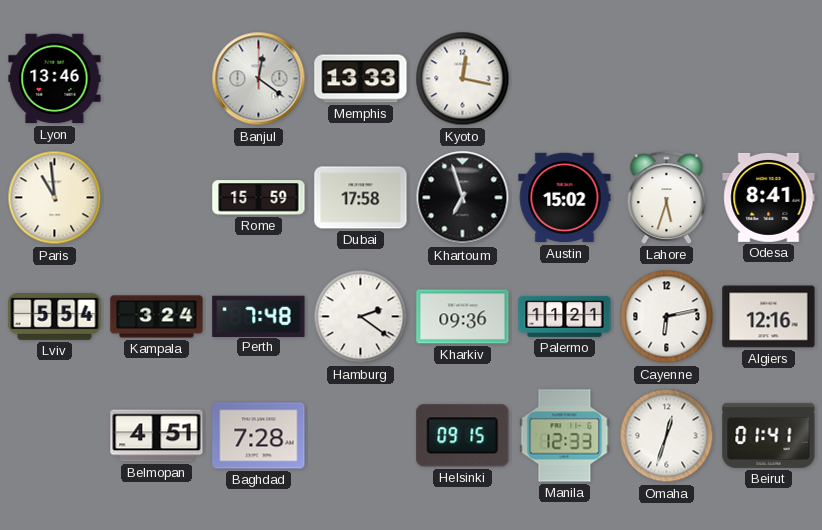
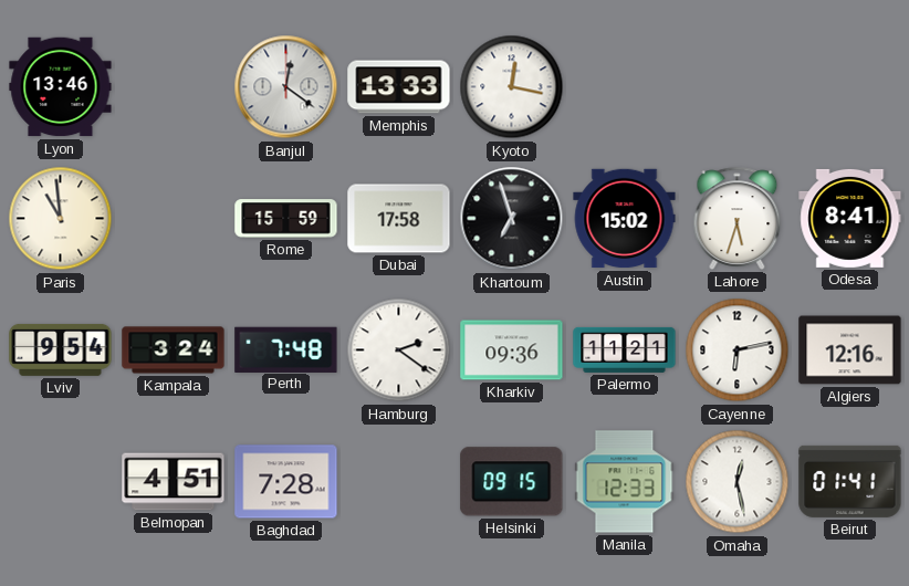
Lviv: 5:54 -> 9:54
Omaha: 12:33 -> 12:28
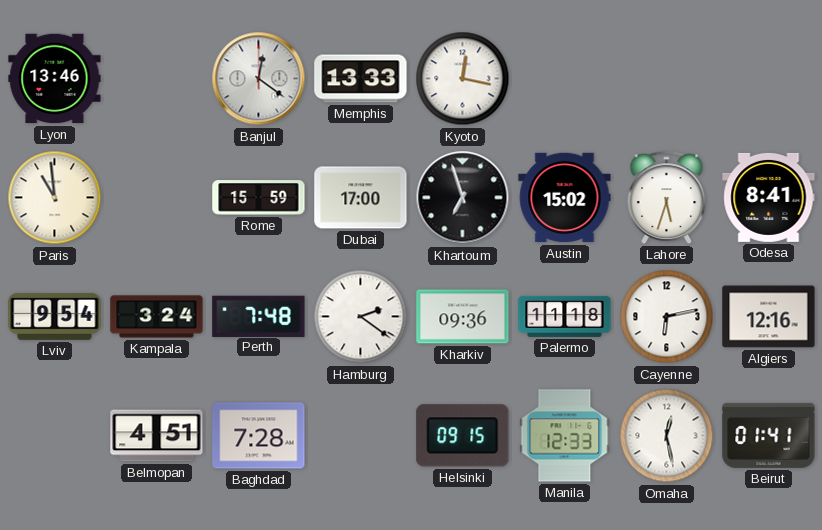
Dubai: 17:58 -> 17:00
Palermo: 11:21 -> 11:18
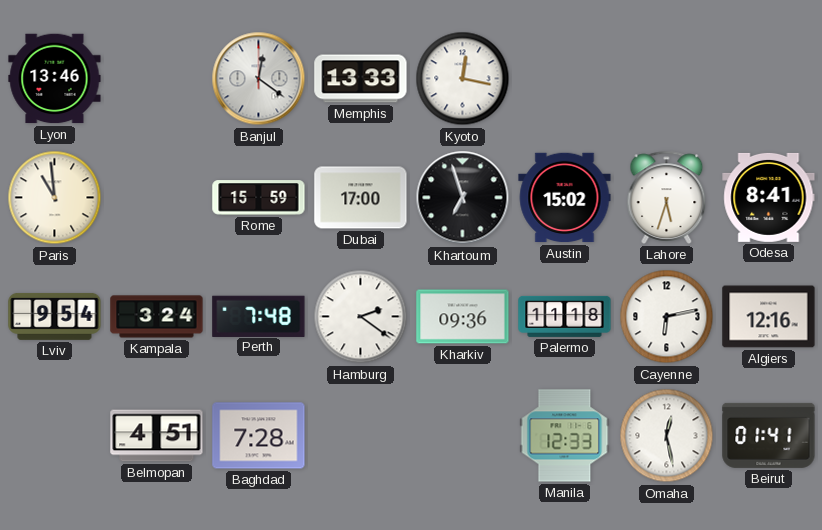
Helsinki: 09:15 -> none
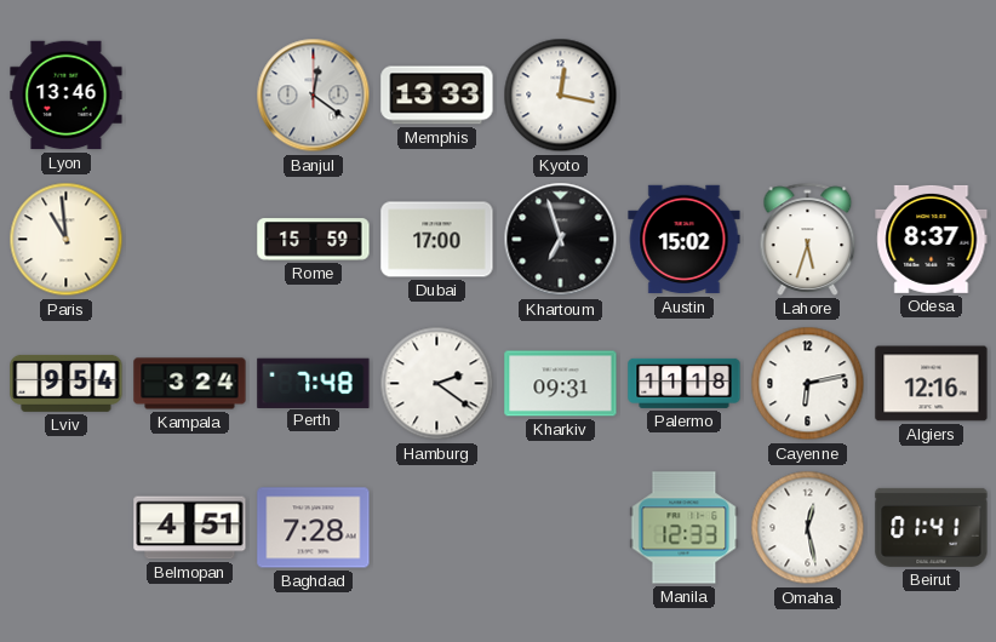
Odesa: 8:41 -> 8:37
Kharkiv: 09:36 -> 09:31
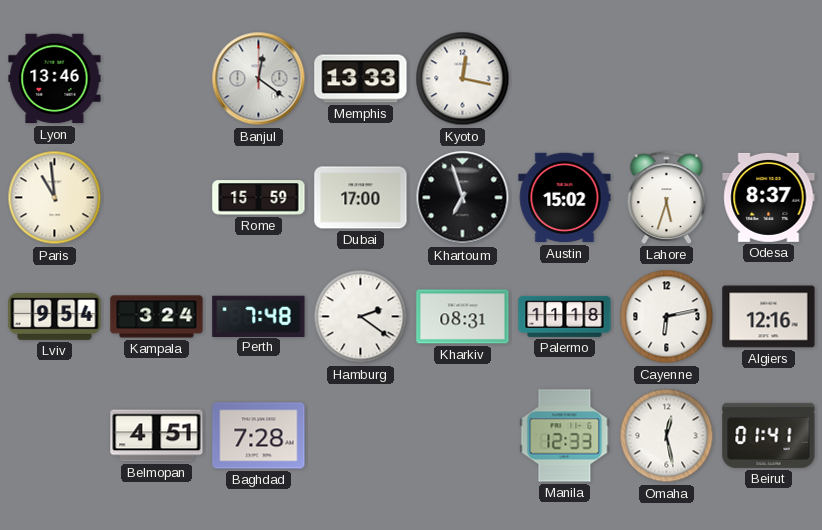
Kharkiv: 09:31 -> 08:31
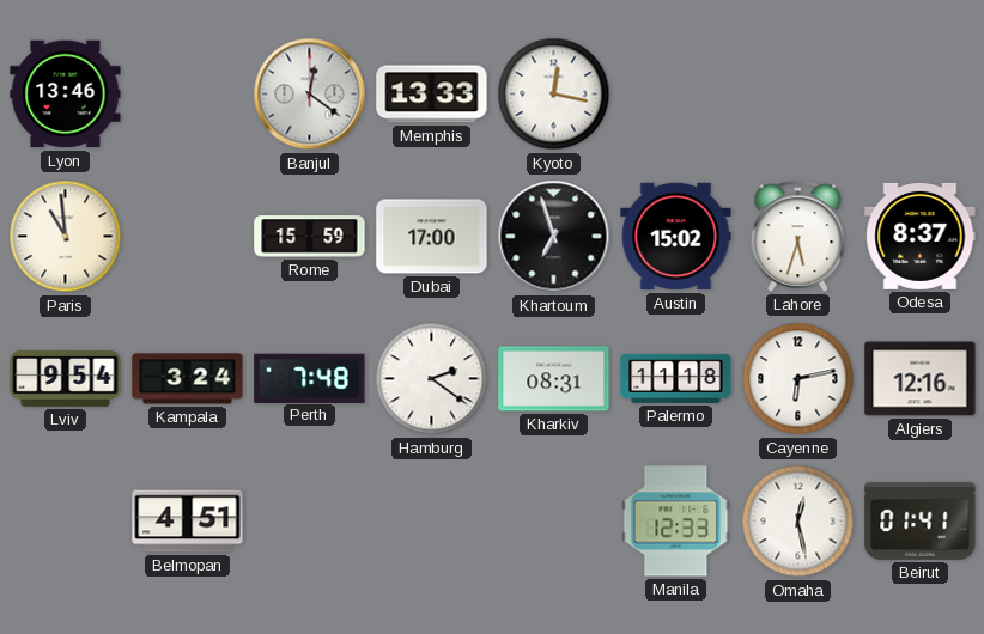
Baghdad: 7:28 -> none
